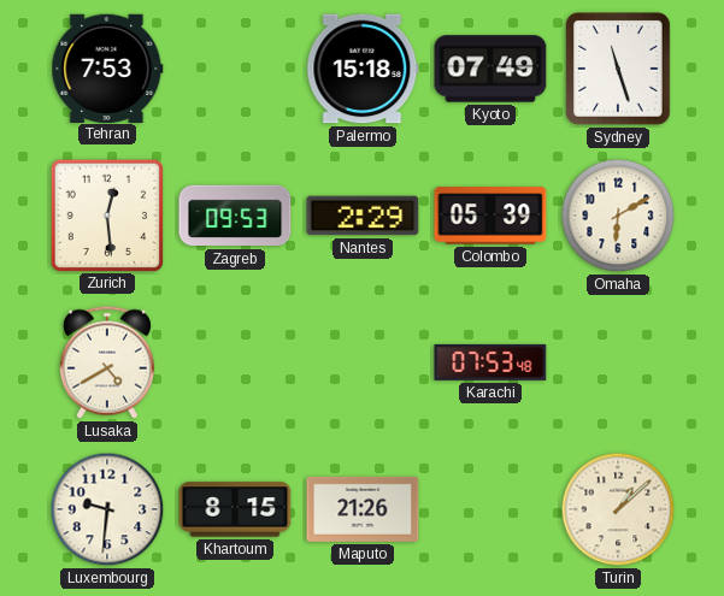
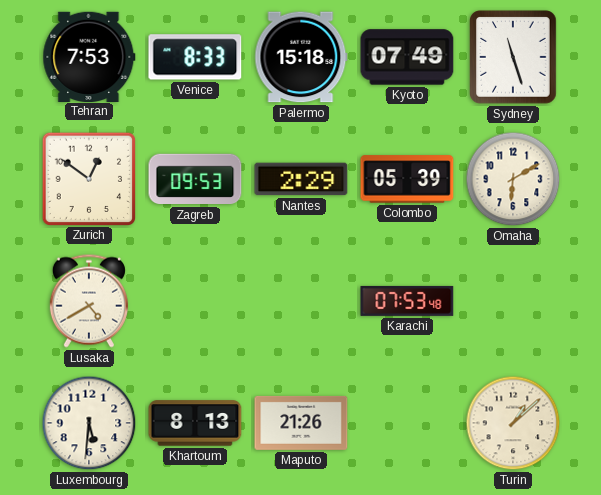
Venice: none -> 8:33
Zurich: 12:29 -> 12:51
Luxembourg: 9:31 -> 5:31
Khartoum: 8:15 -> 8:13
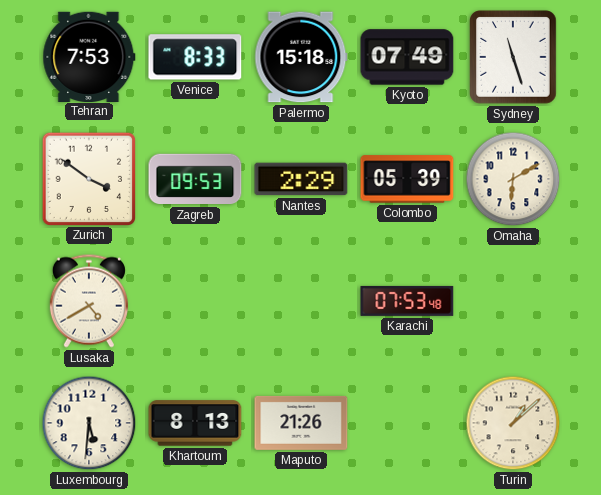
Zurich: 12:51 -> 3:51
